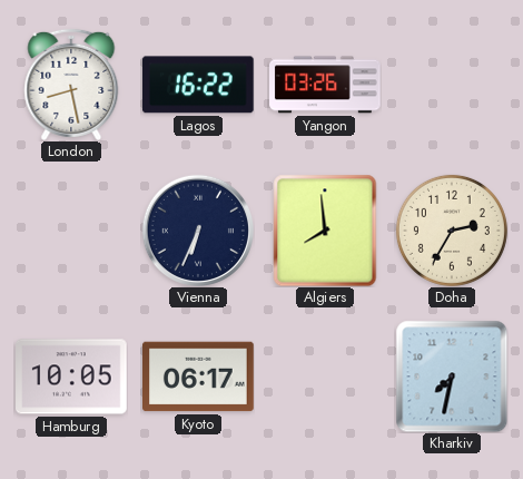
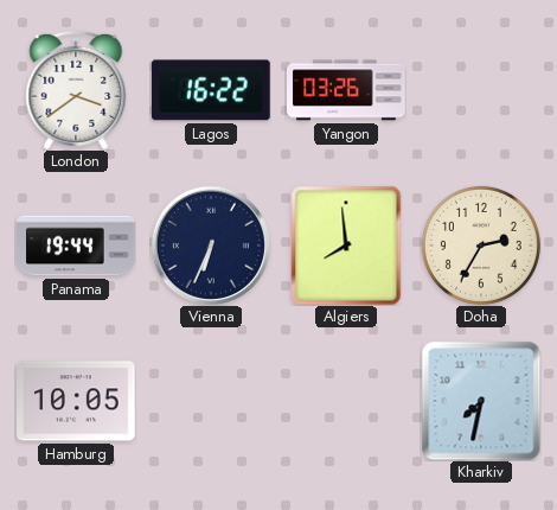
London: 8:28 -> 3:39
Panama: none -> 19:44
Kyoto: 06:17 -> none
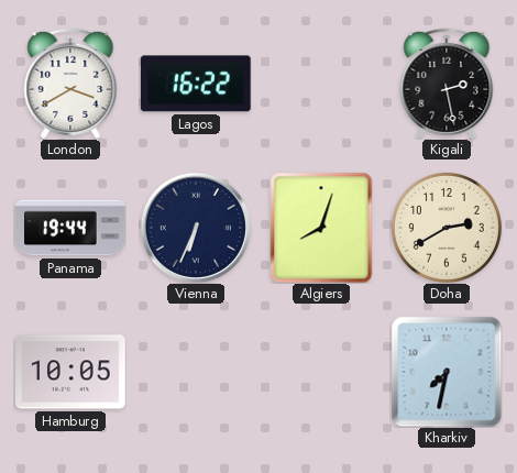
London: 3:39 -> 3:40
Yangon: 03:26 -> none
Kigali: none -> 2:28
Algiers: 7:59 -> 8:03
Doha: 2:35 -> 2:40
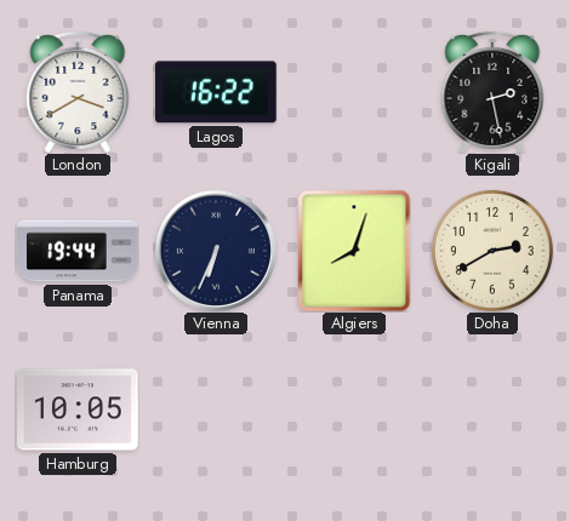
Kharkiv: 7:32 -> none
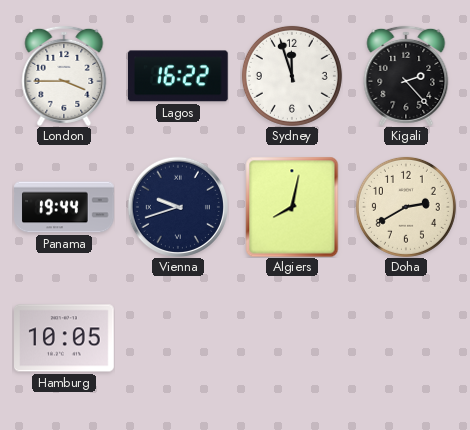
London: 3:40 -> 3:45
Sydney: none -> 11:57
Kigali: 2:28 -> 2:23
Vienna: 6:34 -> 9:42
Algiers: 8:03 -> 8:02
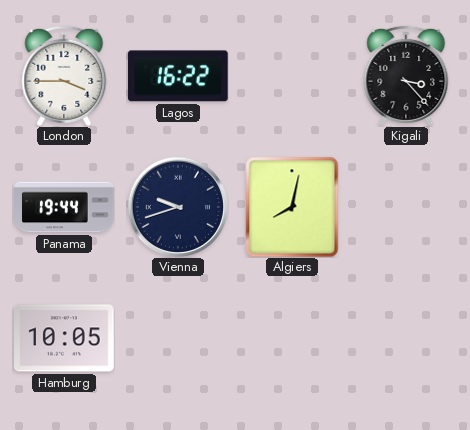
Sydney: 11:57 -> none
Kigali: 2:23 -> 3:23
Doha: 2:40 -> none
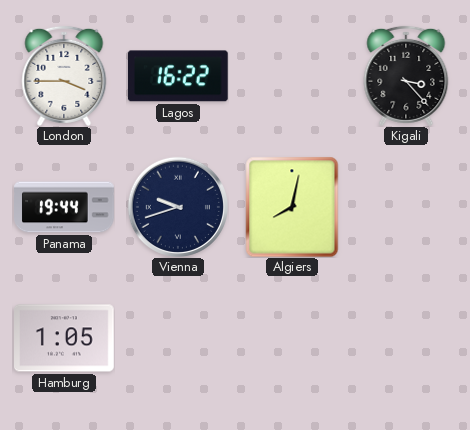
Hamburg: 10:05 -> 1:05
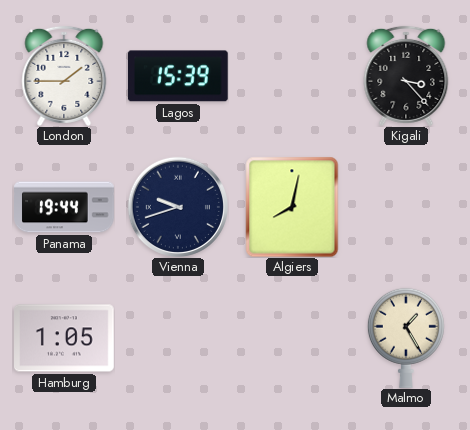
London: 3:45 -> 1:45
Lagos: 16:22 -> 15:39
Malmo: none -> 1:25
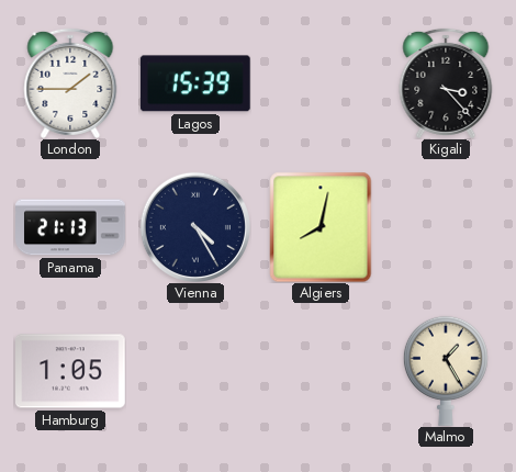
Panama: 19:44 -> 21:13
Vienna: 9:42 -> 4:25
